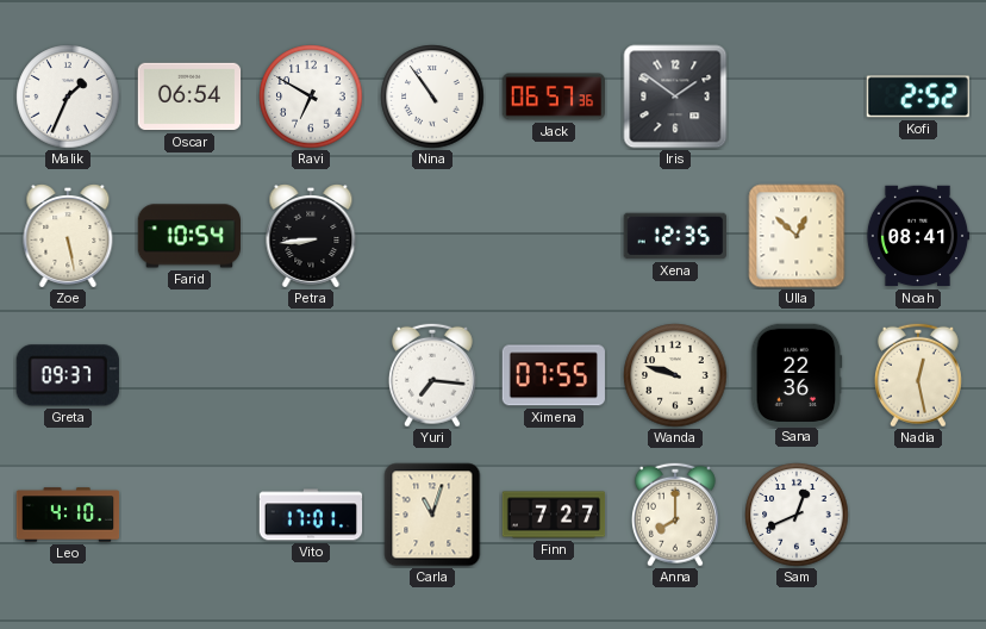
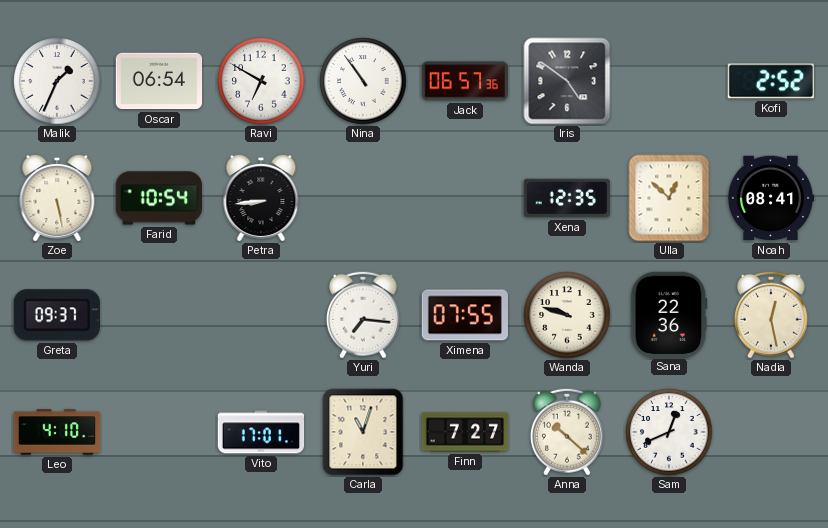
Iris: 1:51 -> 4:51
Anna: 8:00 -> 10:22
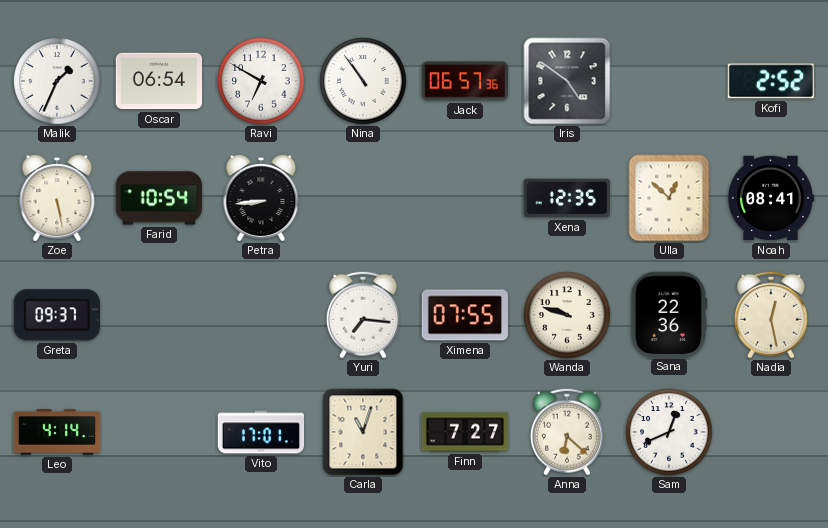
Leo: 4:10 -> 4:14
Anna: 10:22 -> 6:22
